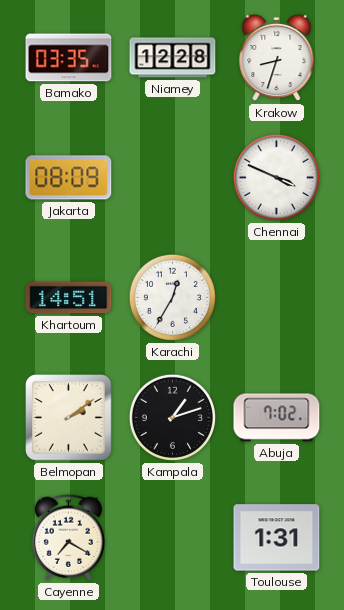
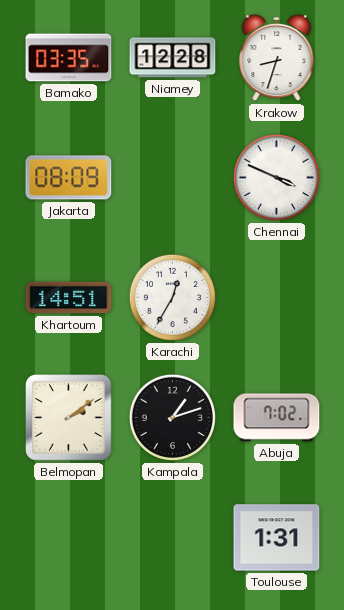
Cayenne: 7:20 -> none
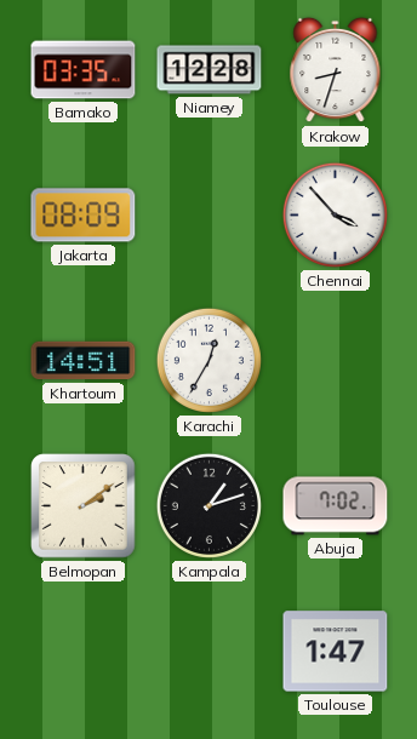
Chennai: 3:49 -> 3:53
Toulouse: 1:31 -> 1:47
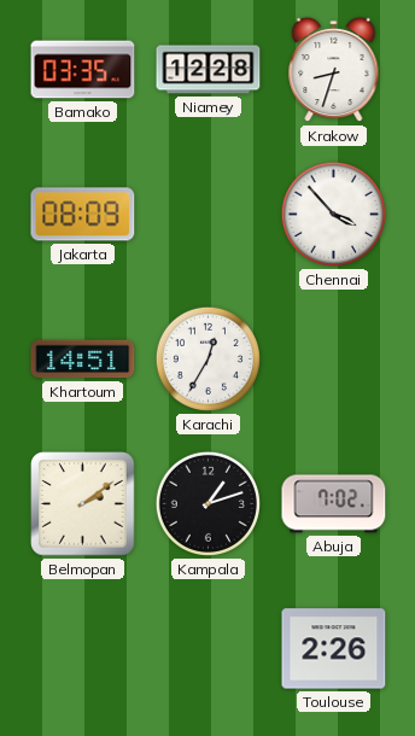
Toulouse: 1:47 -> 2:26
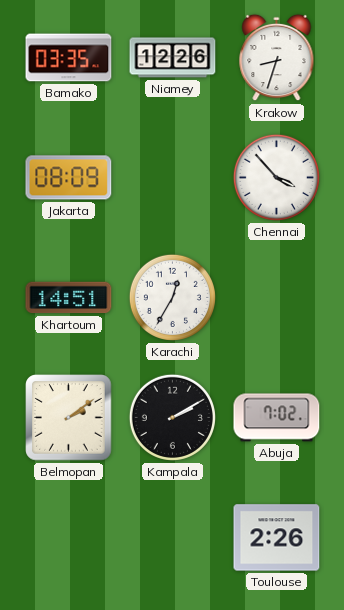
Niamey: 12:28 -> 12:26
Kampala: 1:12 -> 2:10
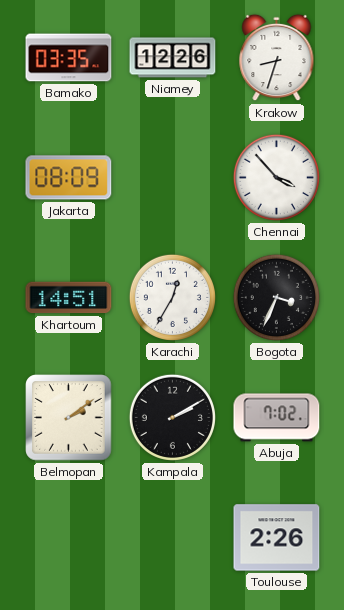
Bogota: none -> 3:34
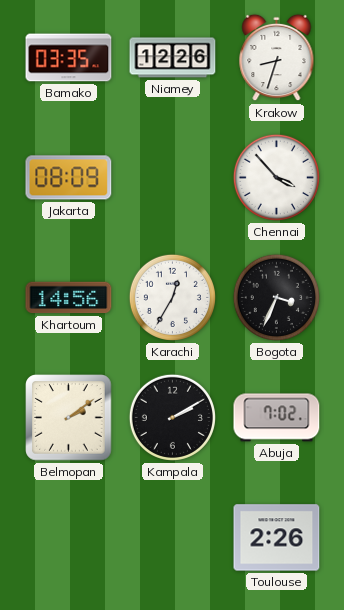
Khartoum: 14:51 -> 14:56
